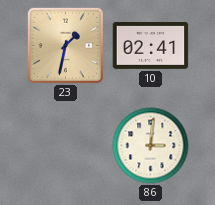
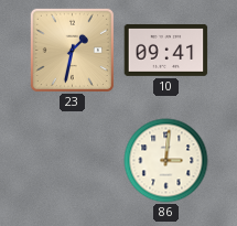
10: 02:41 -> 09:41
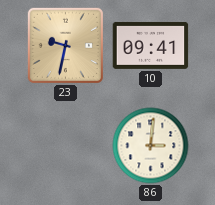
23: 1:32 -> 9:32
